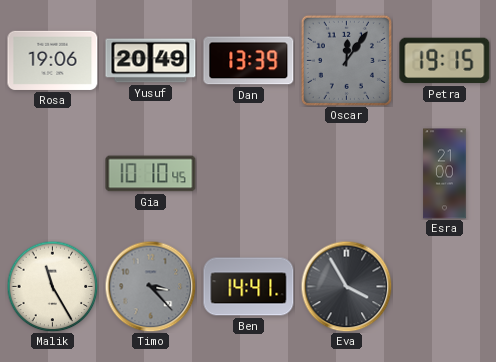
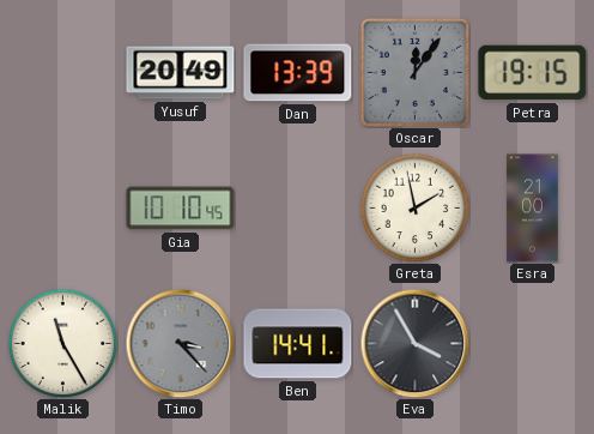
Rosa: 19:06 -> none
Greta: none -> 1:58
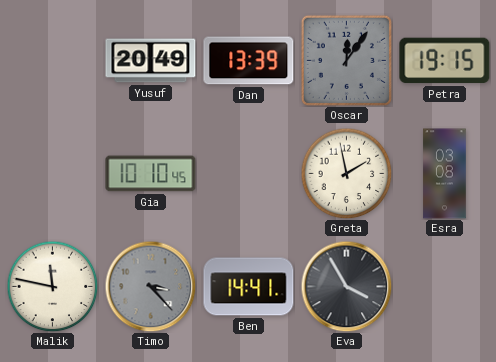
Esra: 21:00 -> 03:08
Malik: 11:25 -> 11:47
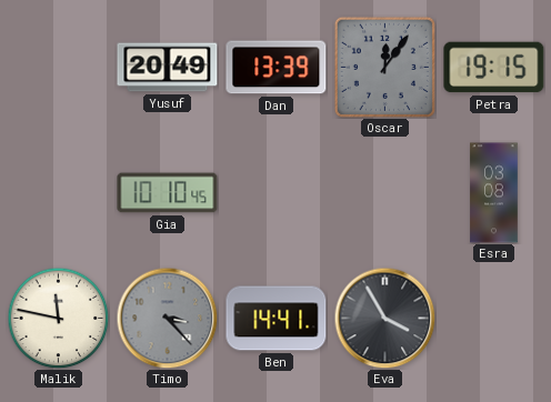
Greta: 1:58 -> none
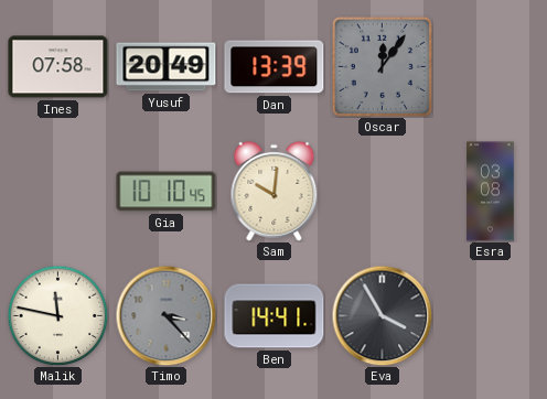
Ines: none -> 07:58
Petra: 19:15 -> none
Sam: none -> 10:01
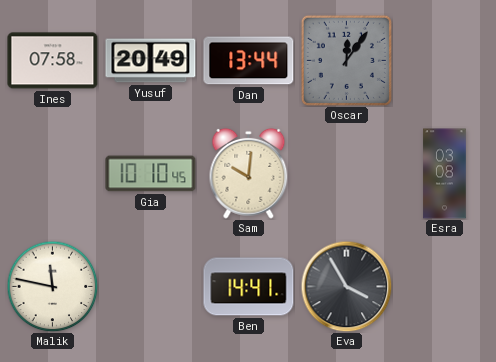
Dan: 13:39 -> 13:44
Timo: 3:23 -> none
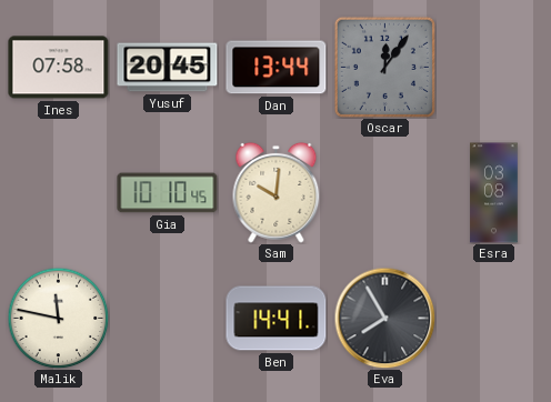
Yusuf: 20:49 -> 20:45
Eva: 3:55 -> 7:55
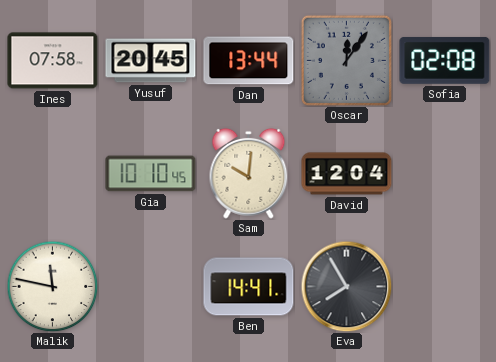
Sofia: none -> 02:08
David: none -> 12:04
Esra: 03:08 -> none
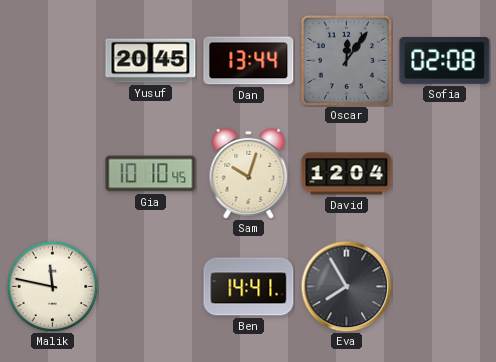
Ines: 07:58 -> none
Sam: 10:01 -> 10:03
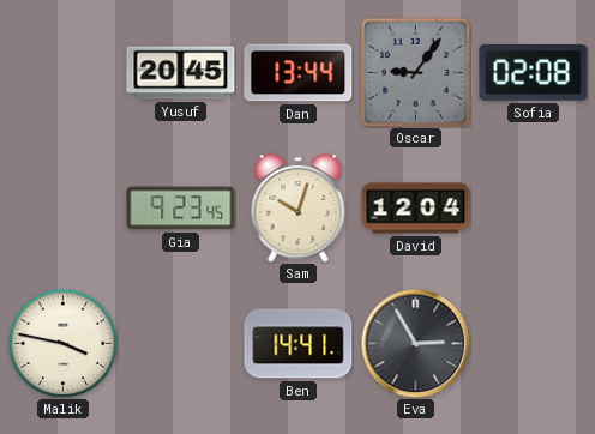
Oscar: 12:06 -> 9:06
Gia: 10:10 -> 9:23
Malik: 11:47 -> 3:47
Eva: 7:55 -> 2:55
